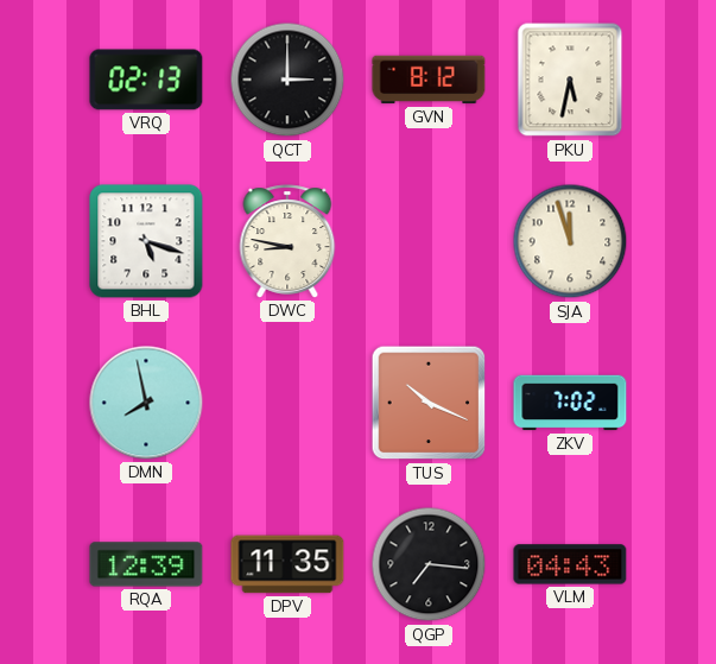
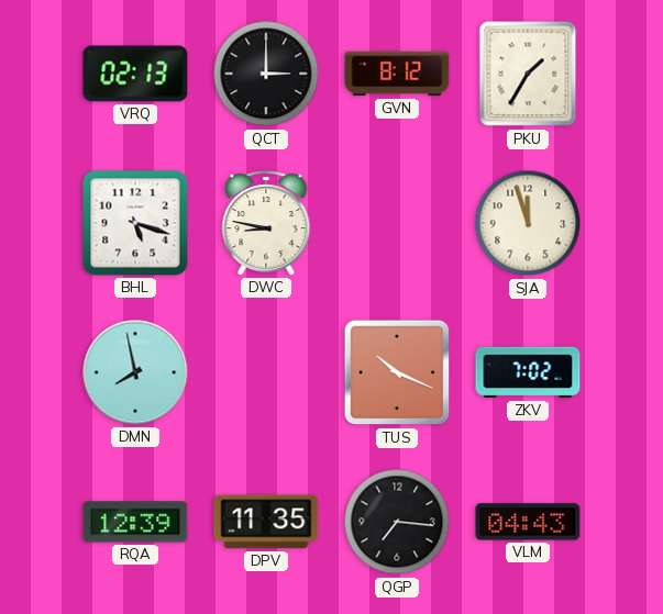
PKU: 5:32 -> 1:35
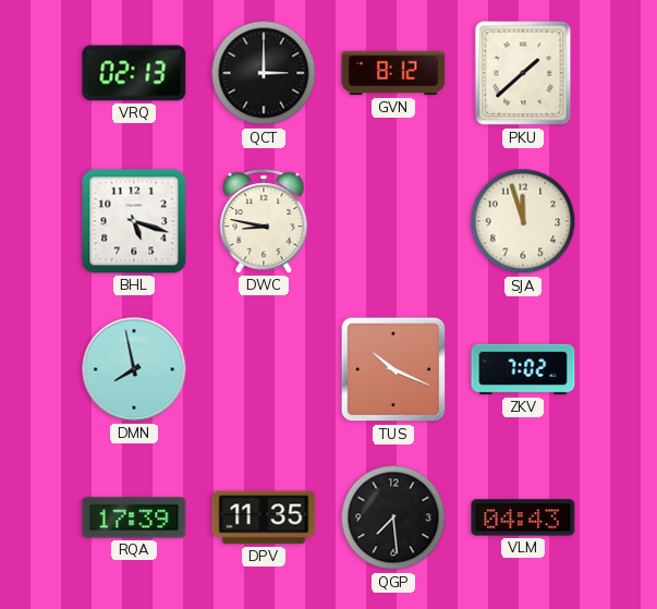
PKU: 1:35 -> 1:38
RQA: 12:39 -> 17:39
QGP: 7:16 -> 7:29
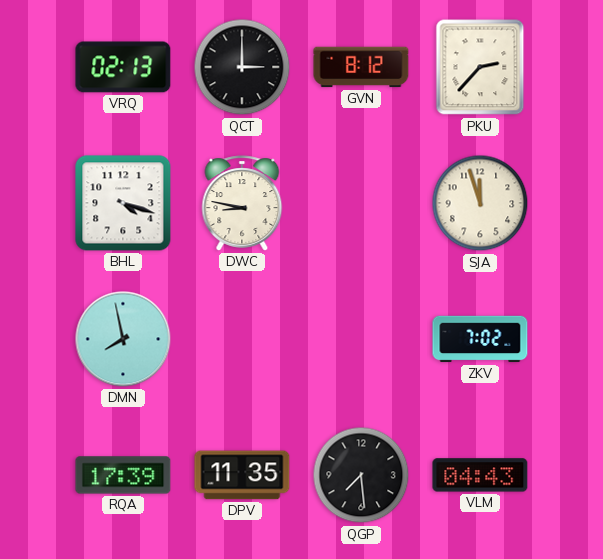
PKU: 1:38 -> 2:37
BHL: 5:18 -> 4:18
TUS: 10:19 -> none
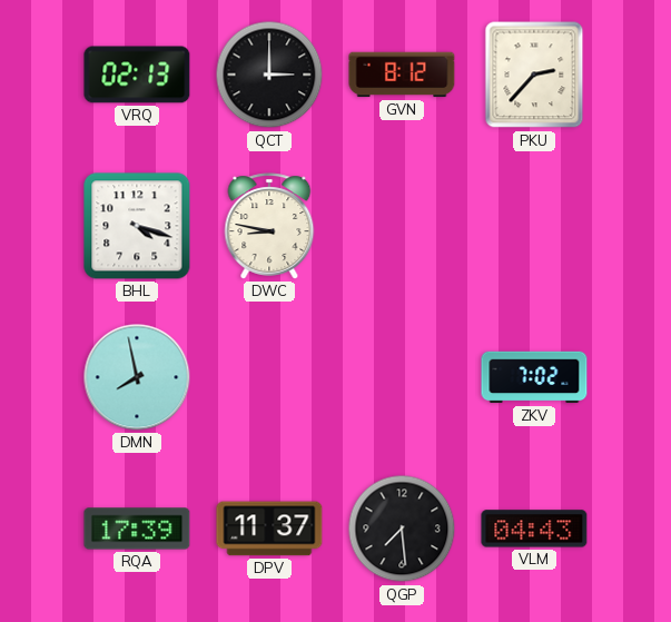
SJA: 11:57 -> none
DPV: 11:35 -> 11:37
